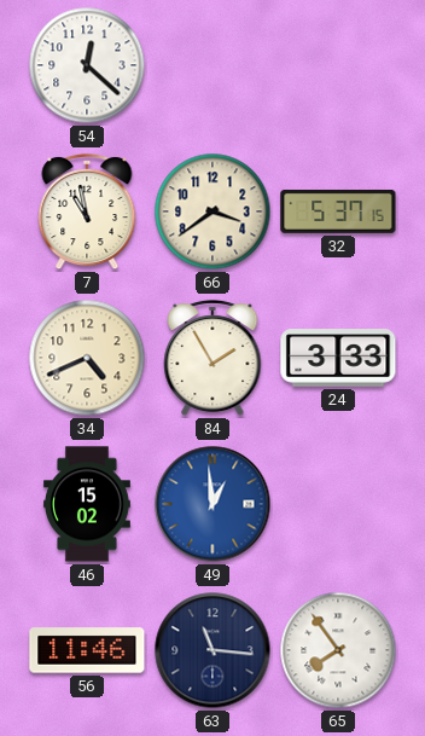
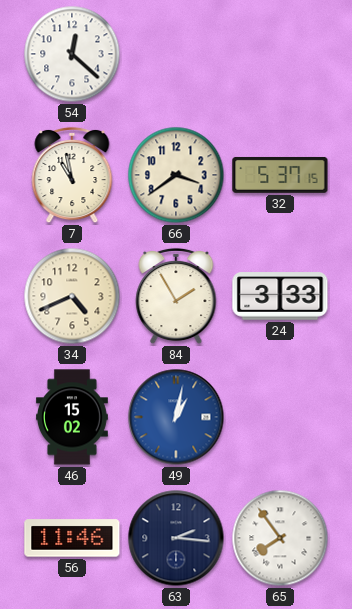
49: 12:59 -> 1:02
63: 11:16 -> 2:16
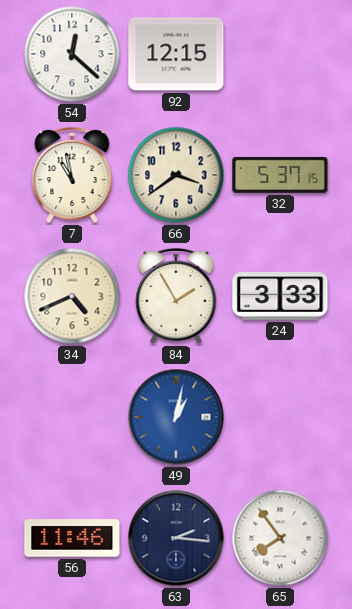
92: none -> 12:15
46: 15:02 -> none
